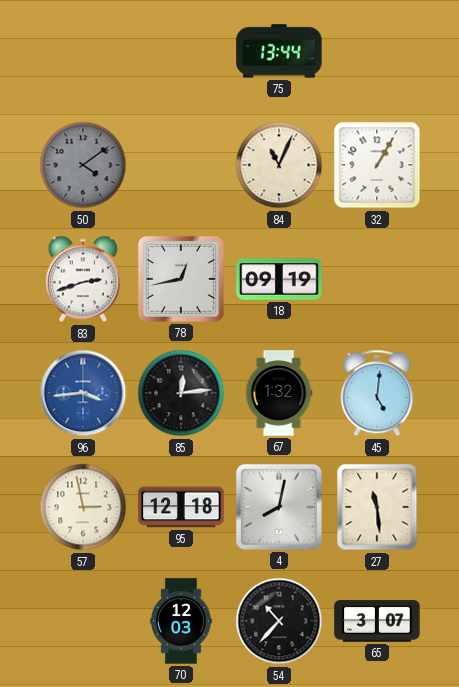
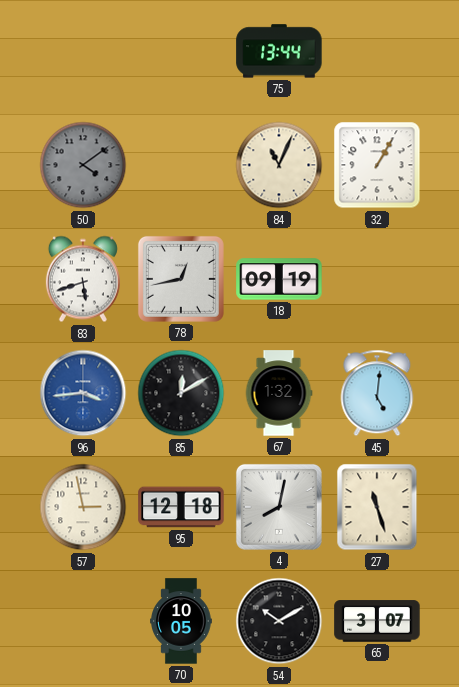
83: 2:42 -> 5:42
85: 12:14 -> 12:10
27: 11:29 -> 11:27
70: 12:03 -> 10:05
54: 10:37 -> 10:10
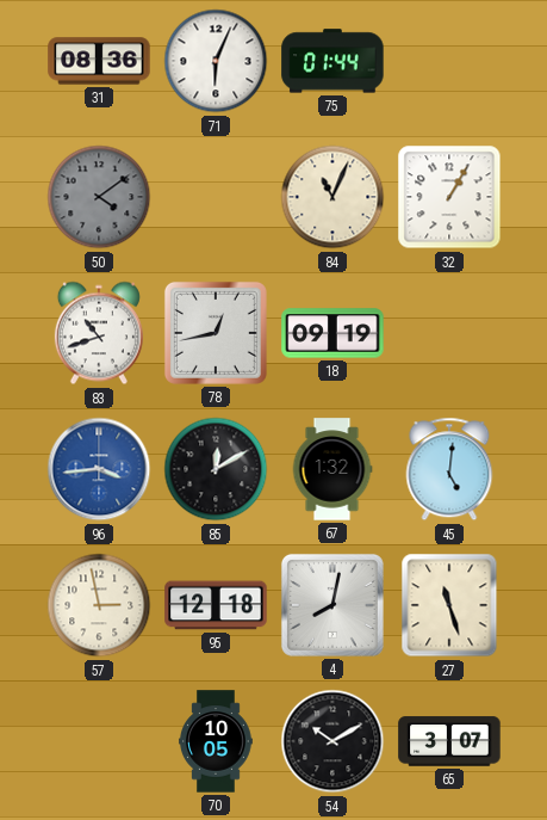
31: none -> 08:36
71: none -> 6:04
75: 13:44 -> 01:44
83: 5:42 -> 10:42
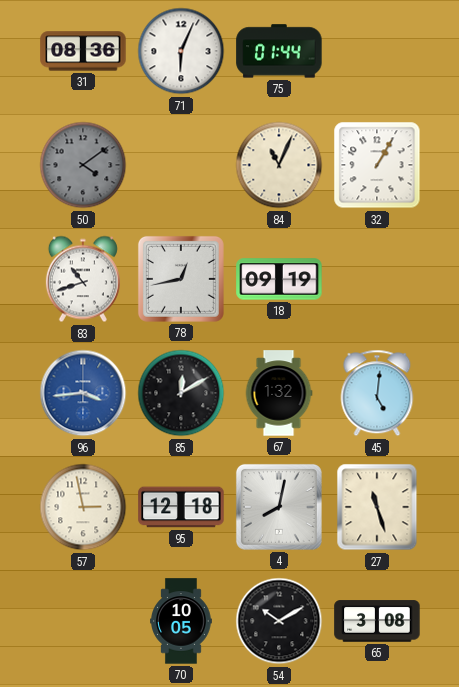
65: 3:07 -> 3:08
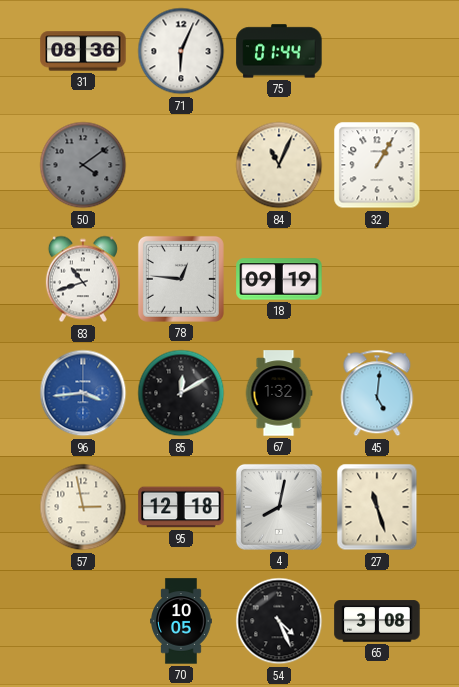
78: 12:43 -> 12:46
54: 10:10 -> 4:26
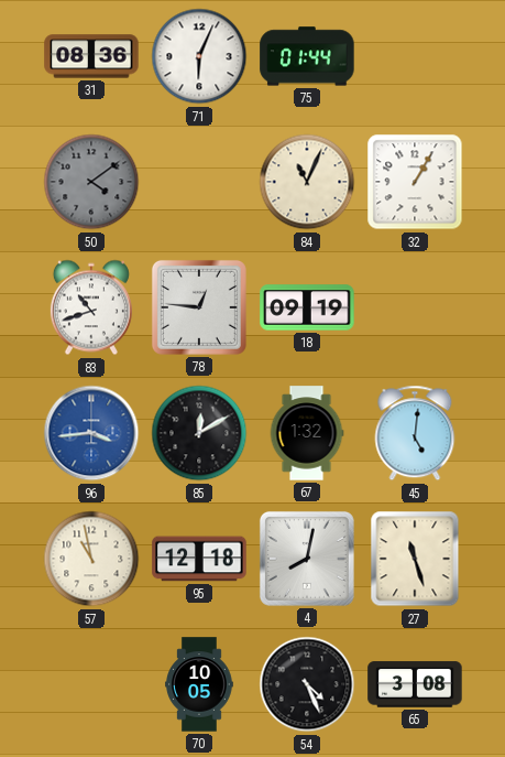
57: 2:58 -> 10:58
